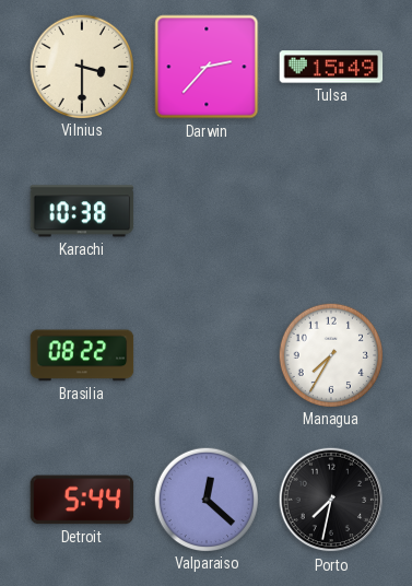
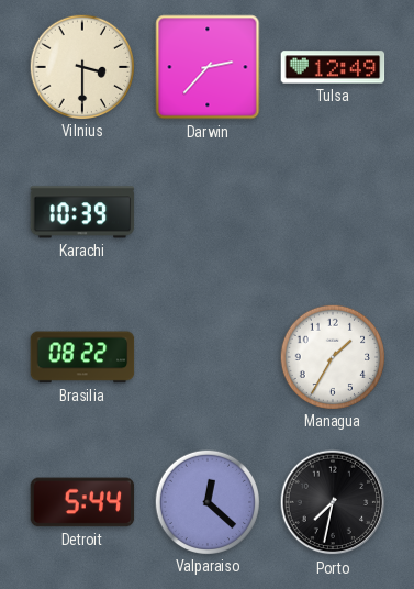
Tulsa: 15:49 -> 12:49
Karachi: 10:38 -> 10:39
Managua: 7:35 -> 1:35
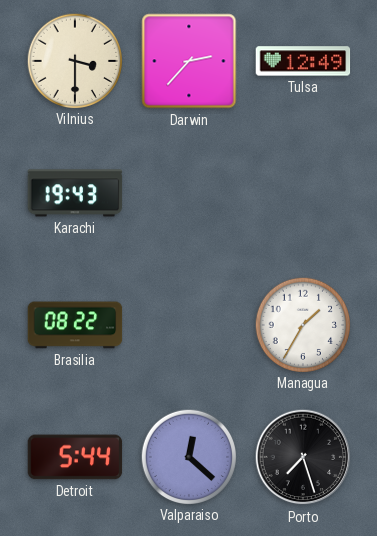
Karachi: 10:39 -> 19:43
Porto: 7:32 -> 7:27
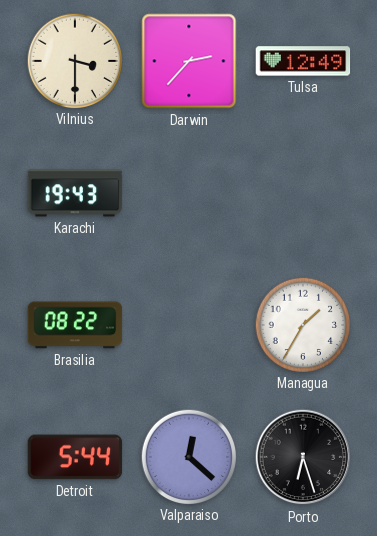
Porto: 7:27 -> 6:27
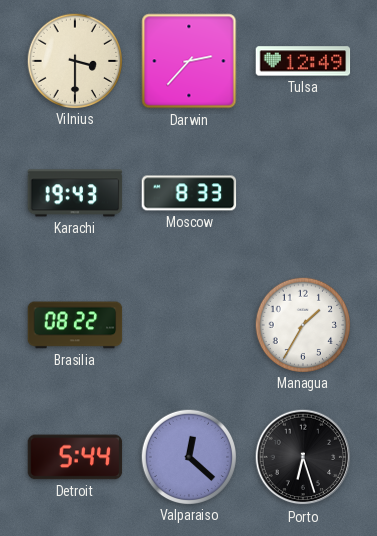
Moscow: none -> 8:33
